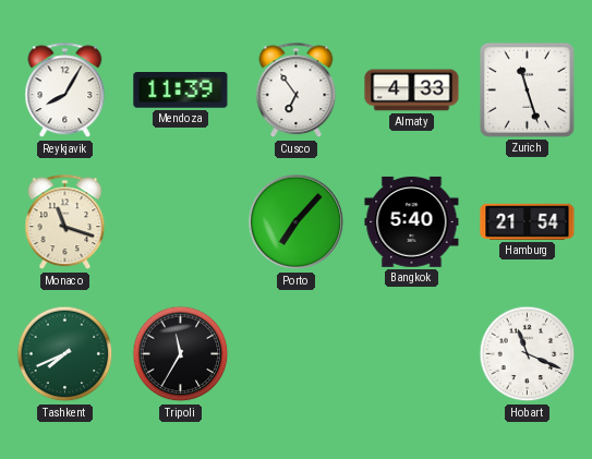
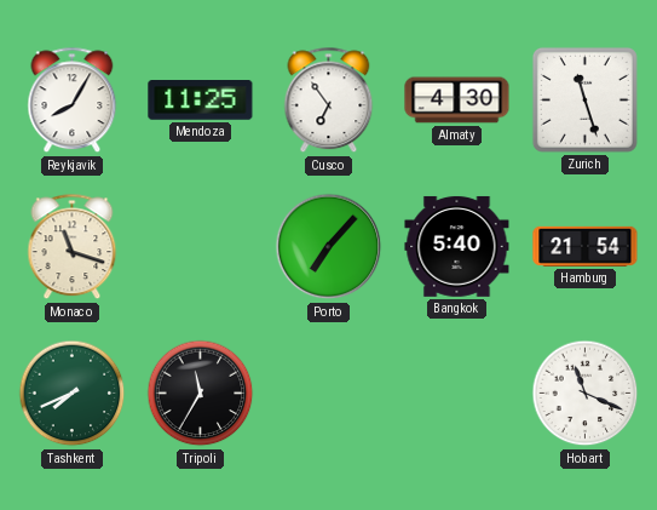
Mendoza: 11:39 -> 11:25
Almaty: 4:33 -> 4:30
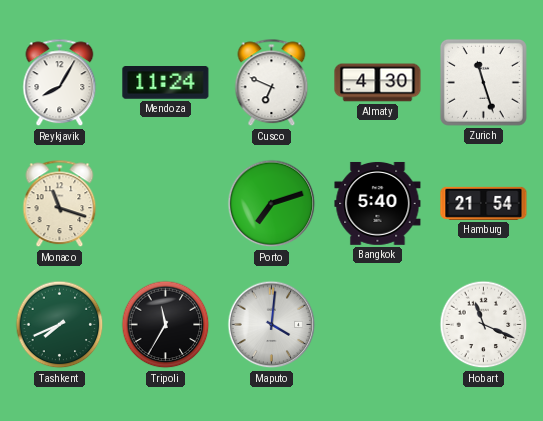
Mendoza: 11:25 -> 11:24
Cusco: 6:54 -> 6:49
Porto: 7:07 -> 7:12
Maputo: none -> 4:01
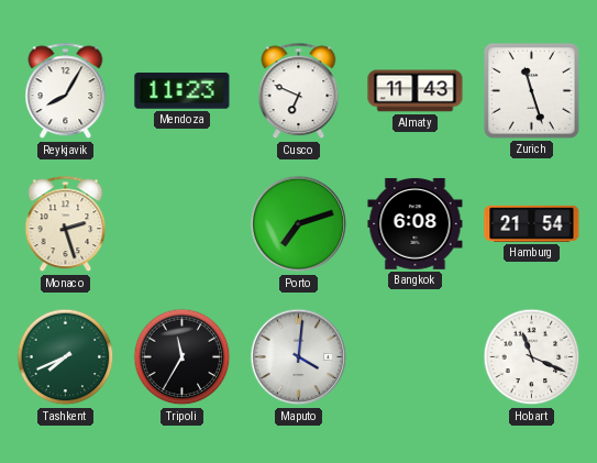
Mendoza: 11:24 -> 11:23
Almaty: 4:30 -> 11:43
Monaco: 11:18 -> 2:27
Bangkok: 5:40 -> 6:08
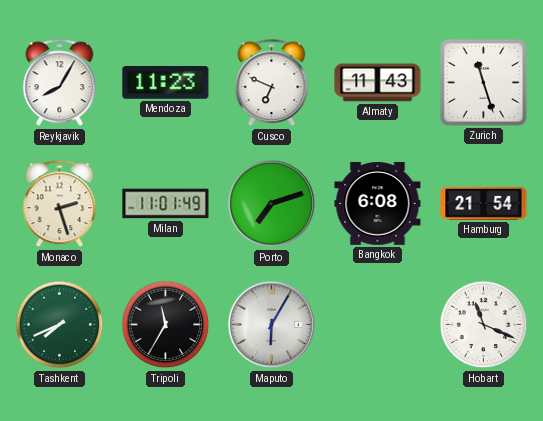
Milan: none -> 11:01
Maputo: 4:01 -> 6:05
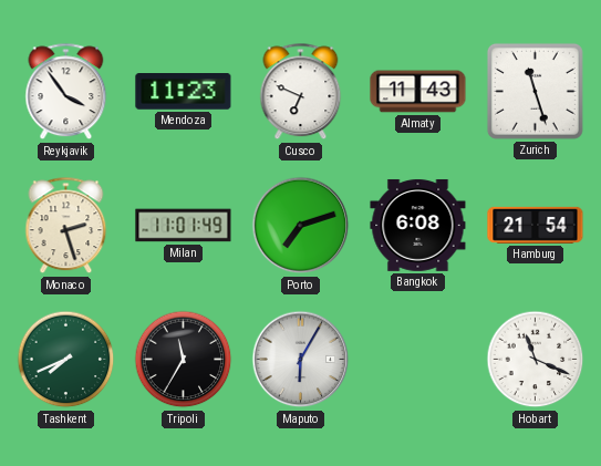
Reykjavik: 8:05 -> 3:54
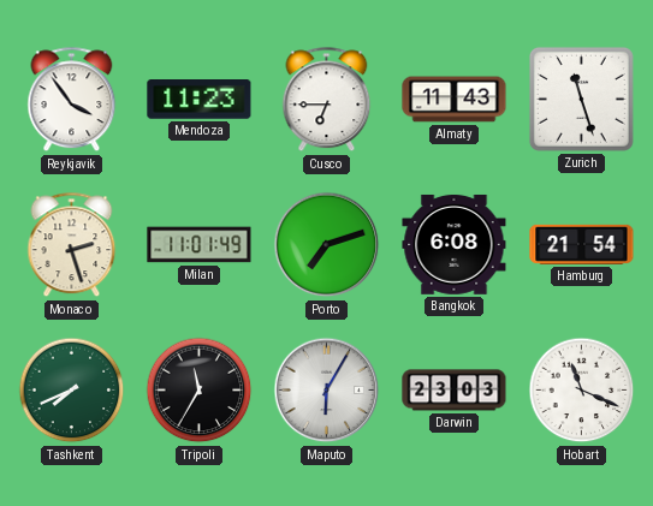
Cusco: 6:49 -> 6:45
Darwin: none -> 23:03
